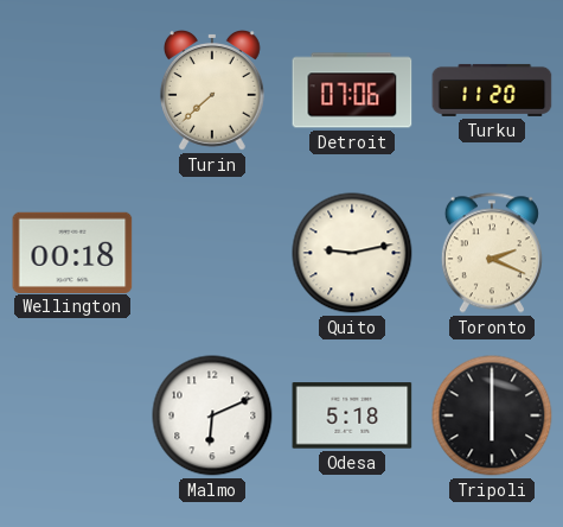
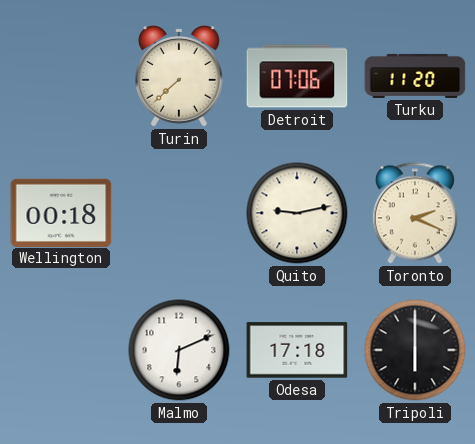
Odesa: 5:18 -> 17:18
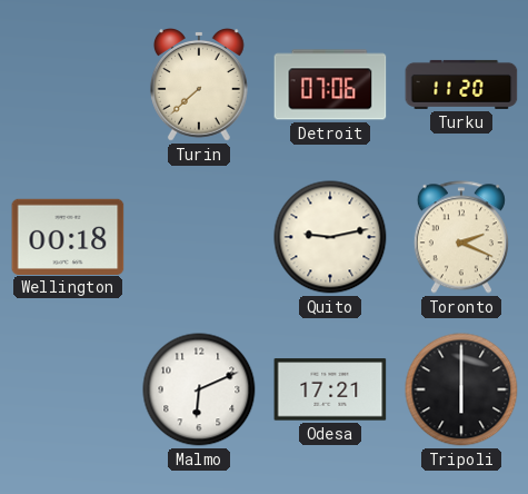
Odesa: 17:18 -> 17:21
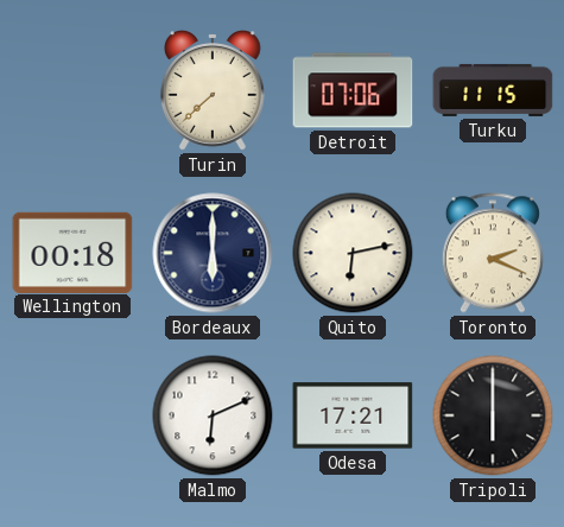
Turku: 11:20 -> 11:15
Bordeaux: none -> 6:00
Quito: 9:13 -> 6:13
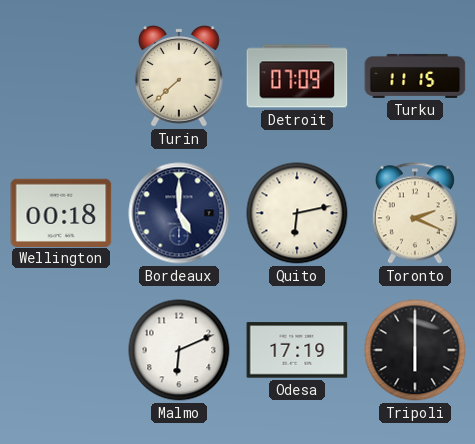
Detroit: 07:06 -> 07:09
Bordeaux: 6:00 -> 5:00
Odesa: 17:21 -> 17:19
